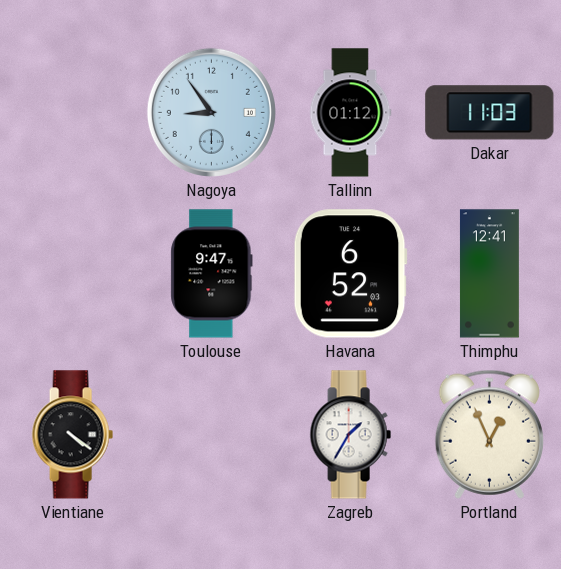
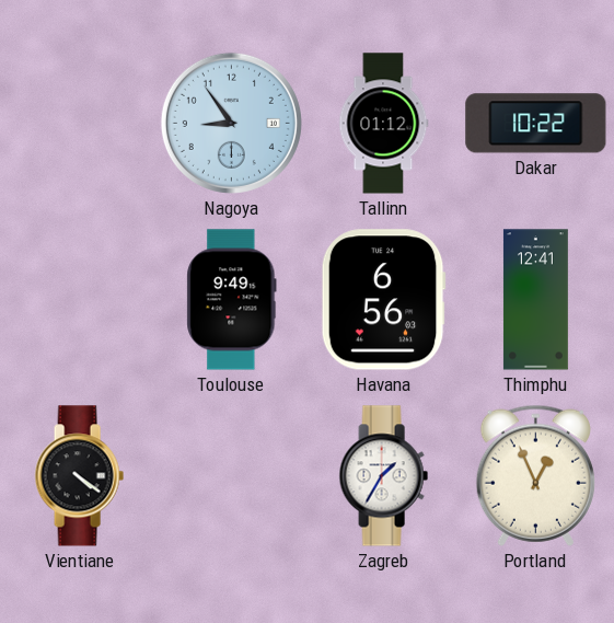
Dakar: 11:03 -> 10:22
Toulouse: 9:47 -> 9:49
Havana: 6:52 -> 6:56
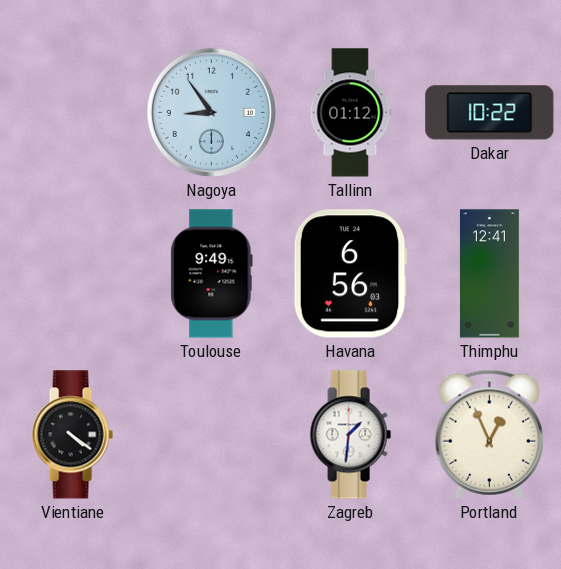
Zagreb: 1:35 -> 1:31
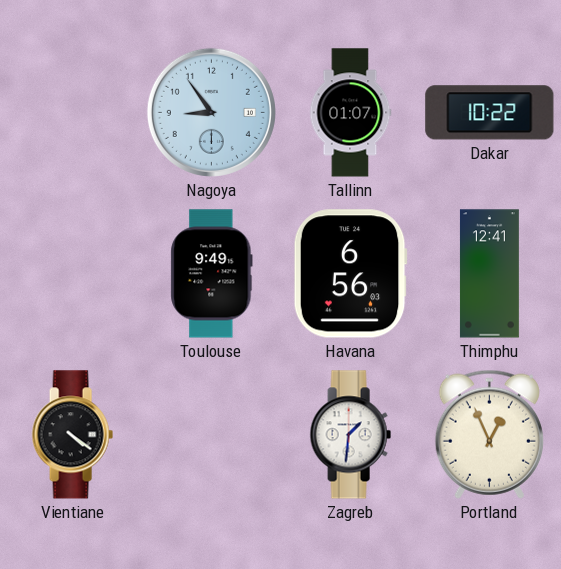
Tallinn: 01:12 -> 01:07
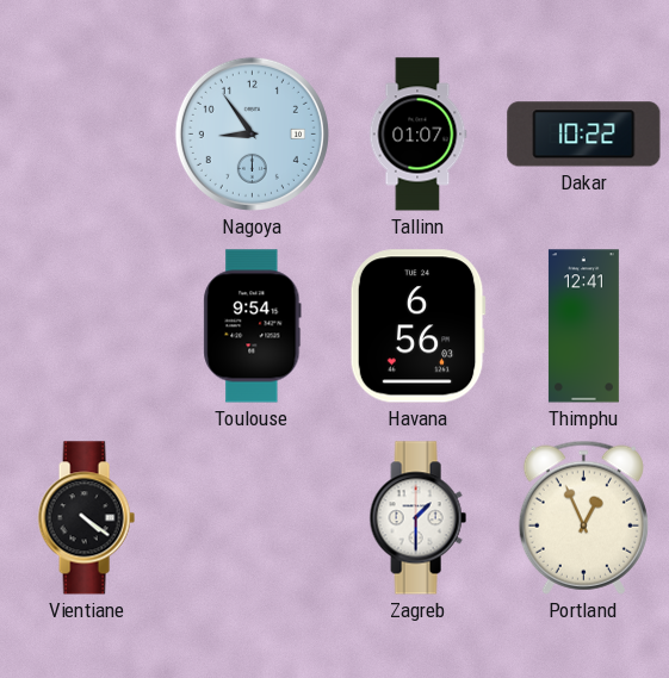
Toulouse: 9:49 -> 9:54
Zagreb: 1:31 -> 1:30
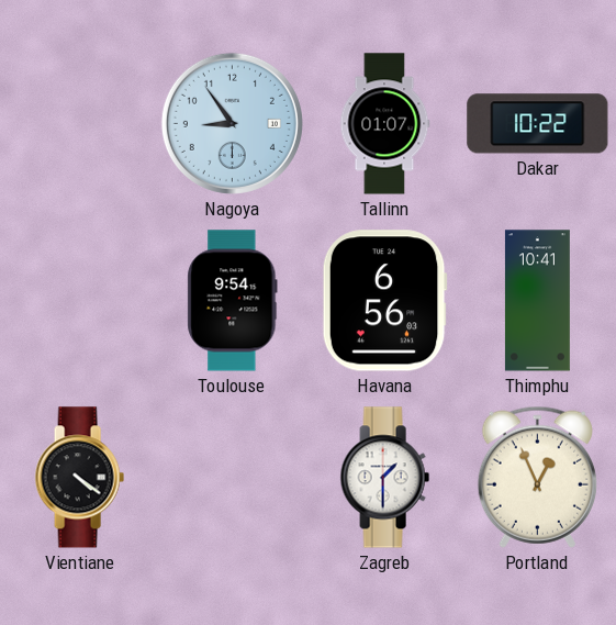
Thimphu: 12:41 -> 10:41
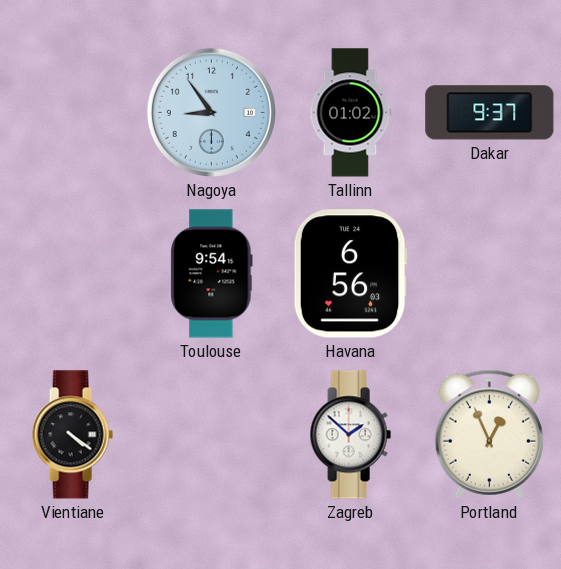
Tallinn: 01:07 -> 01:02
Dakar: 10:22 -> 9:37
Thimphu: 10:41 -> none
Zagreb: 1:30 -> 1:52
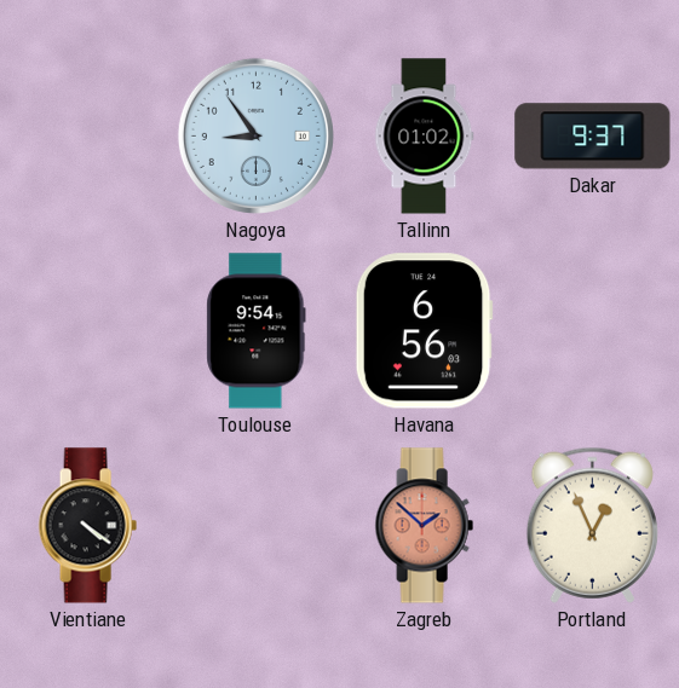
Zagreb dial: white -> salmon
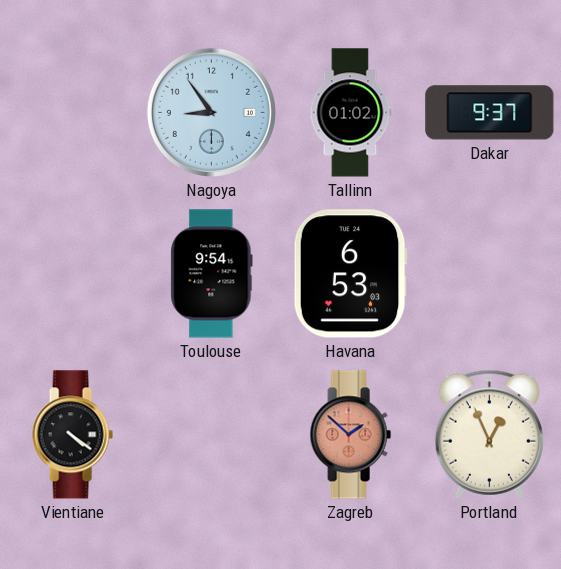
Havana: 6:56 -> 6:53
